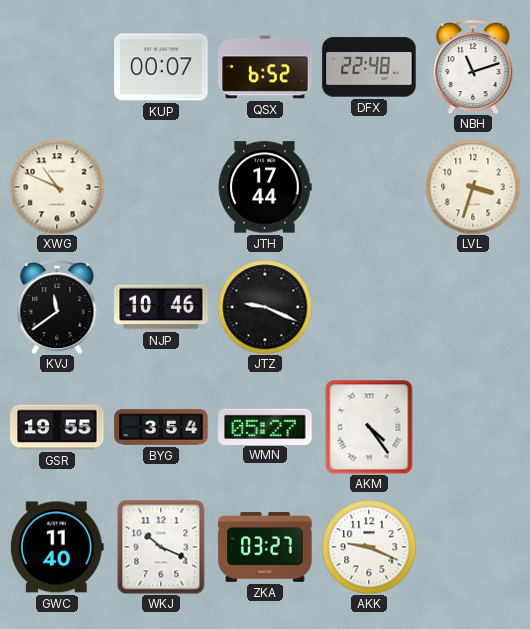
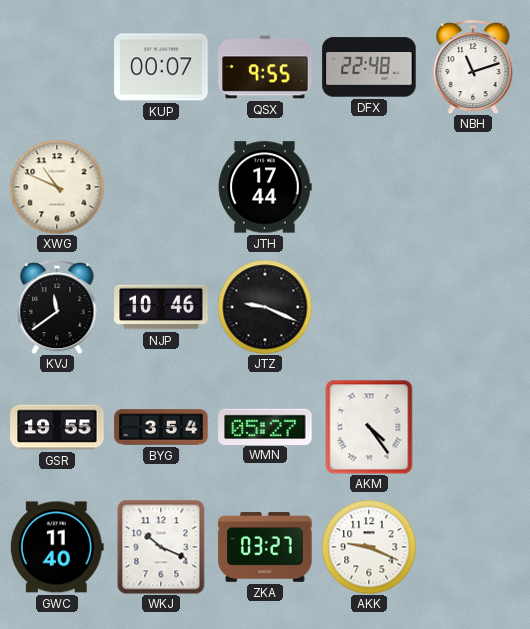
QSX: 6:52 -> 9:55
LVL: 3:33 -> none
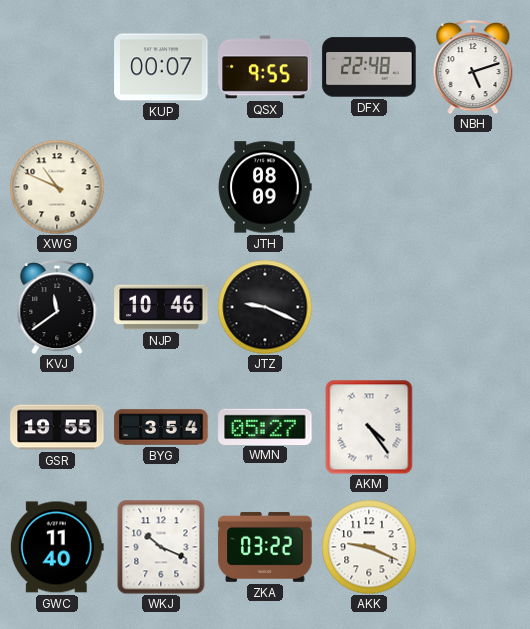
NBH: 11:12 -> 5:12
JTH: 17:44 -> 08:09
ZKA: 03:27 -> 03:22
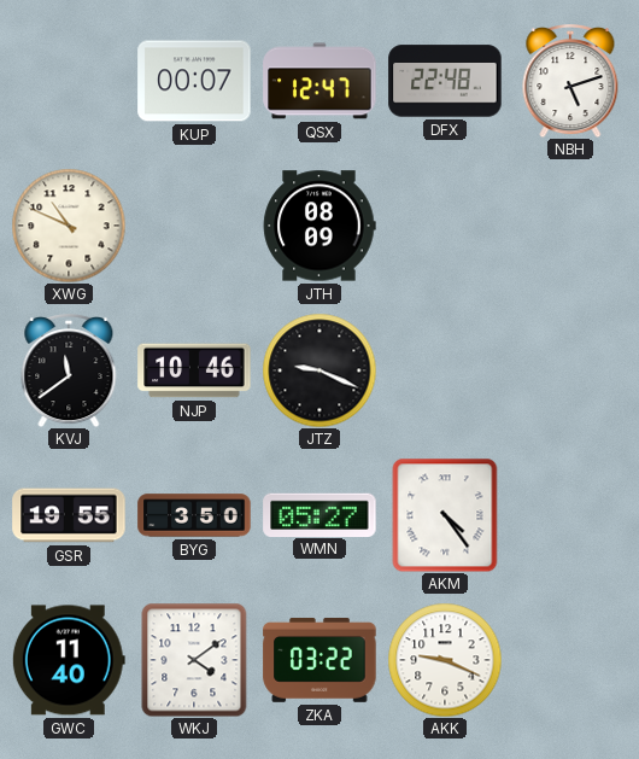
QSX: 9:55 -> 12:47
BYG: 3:54 -> 3:50
WKJ: 10:19 -> 4:09
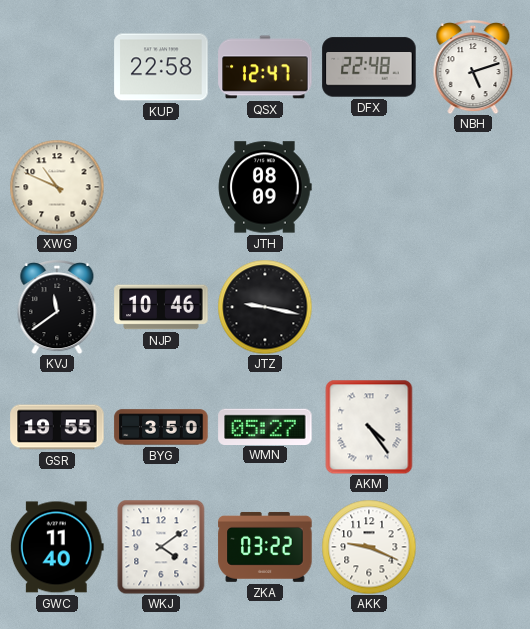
KUP: 00:07 -> 22:58
JTZ: 9:19 -> 9:17
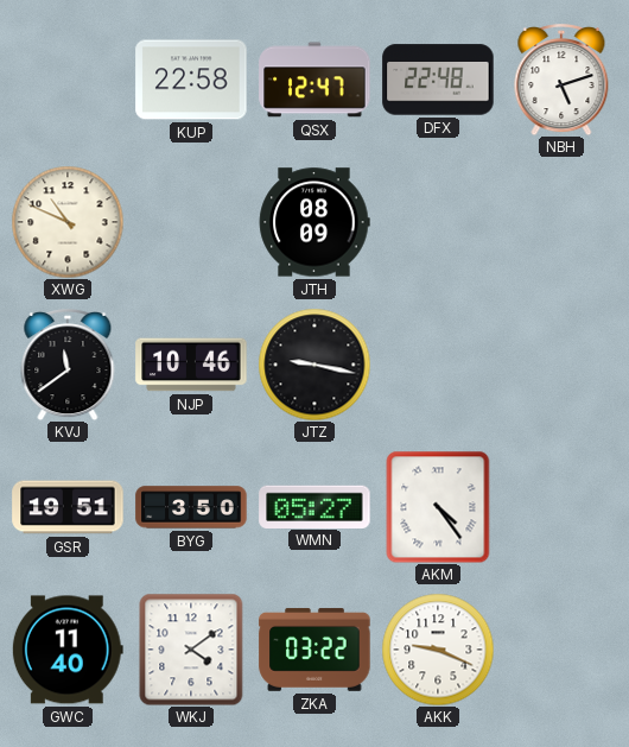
GSR: 19:55 -> 19:51
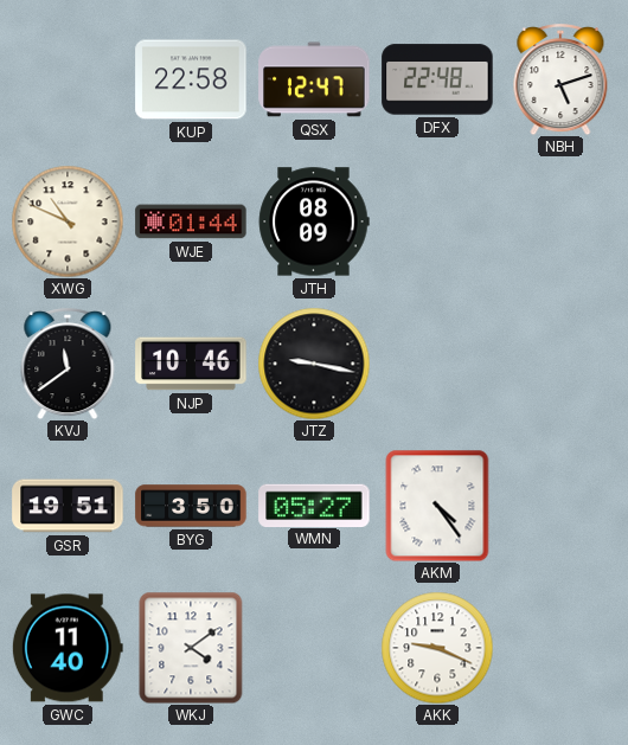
WJE: none -> 01:44
ZKA: 03:22 -> none
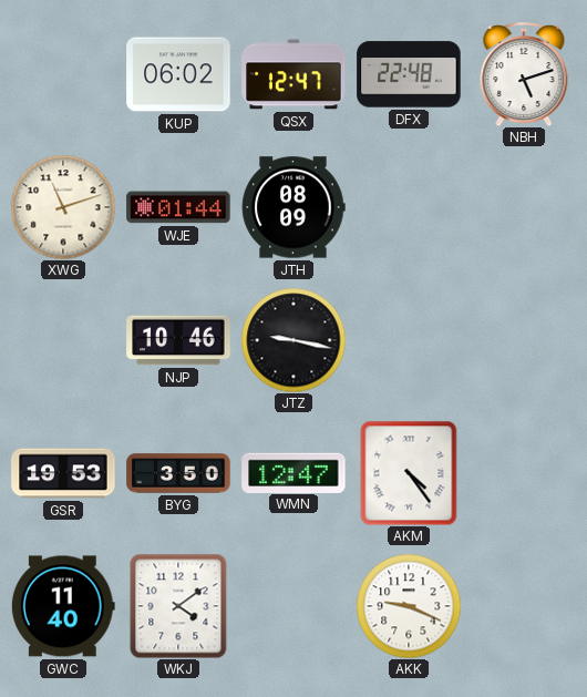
KUP: 22:58 -> 06:02
XWG: 10:49 -> 11:12
KVJ: 11:39 -> none
GSR: 19:51 -> 19:53
WMN: 05:27 -> 12:47
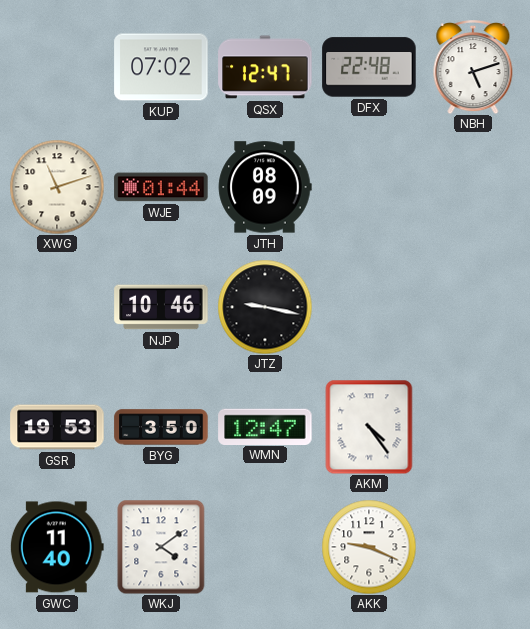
KUP: 06:02 -> 07:02
